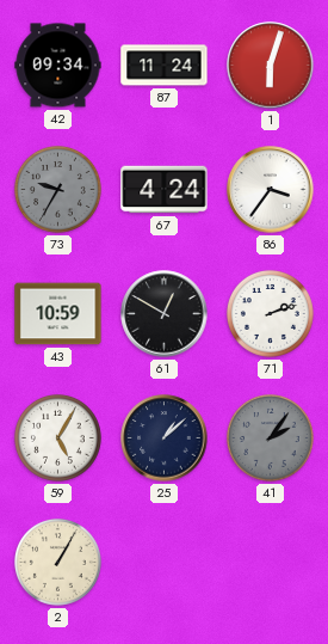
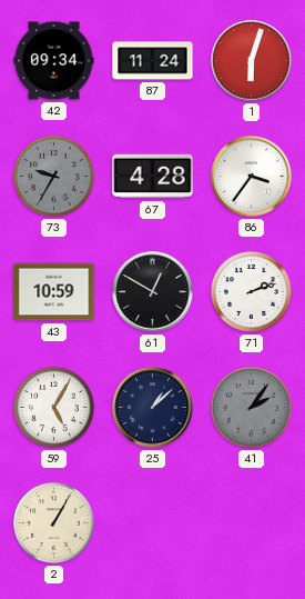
67: 4:24 -> 4:28
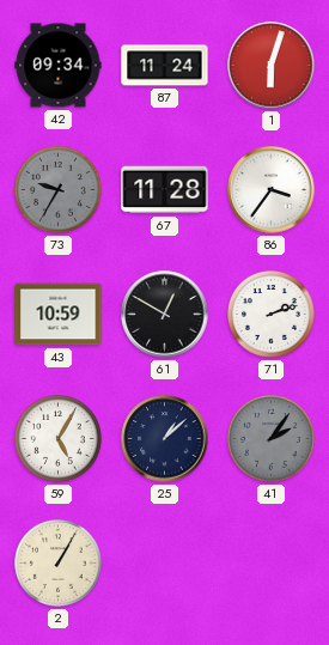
67: 4:28 -> 11:28
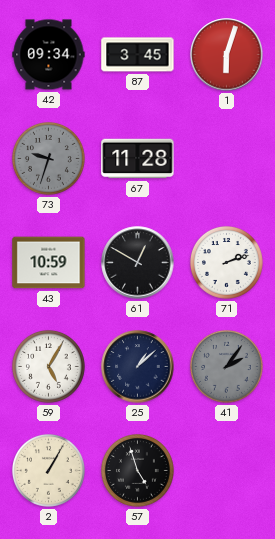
87: 11:24 -> 3:45
73: 9:35 -> 9:33
86: 3:36 -> none
57: none -> 4:57
